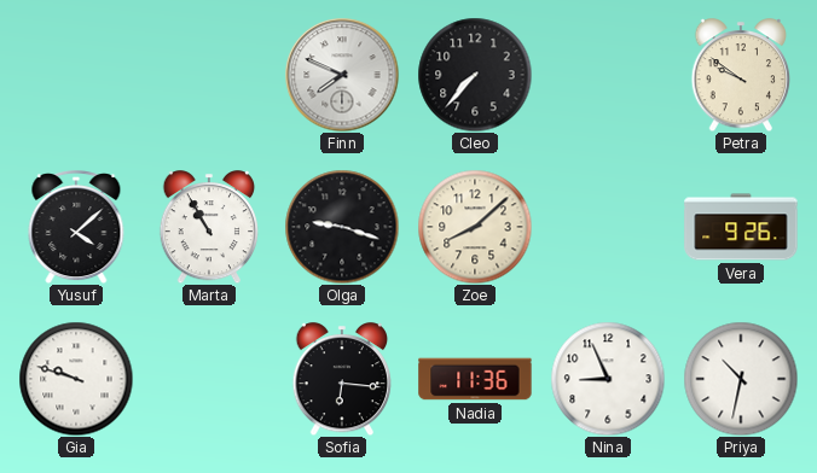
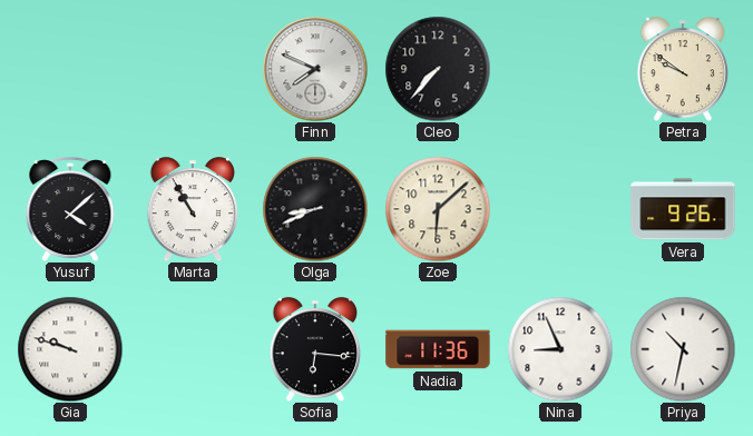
Olga: 9:18 -> 8:41
Zoe: 8:08 -> 6:08
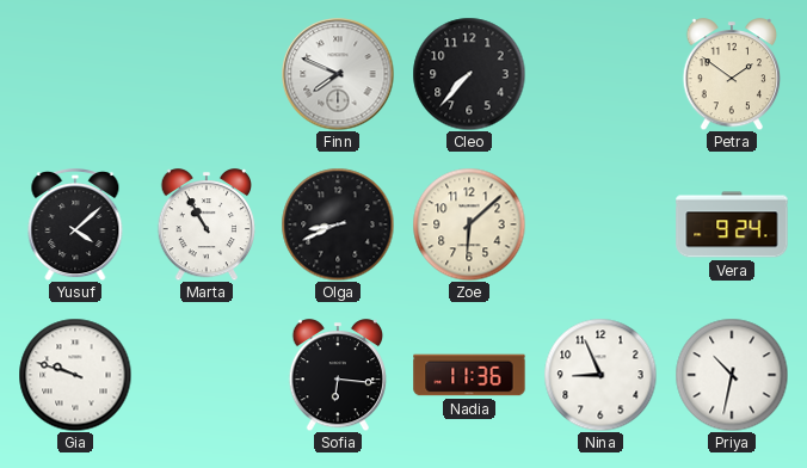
Petra: 9:51 -> 1:51
Vera: 9:26 -> 9:24
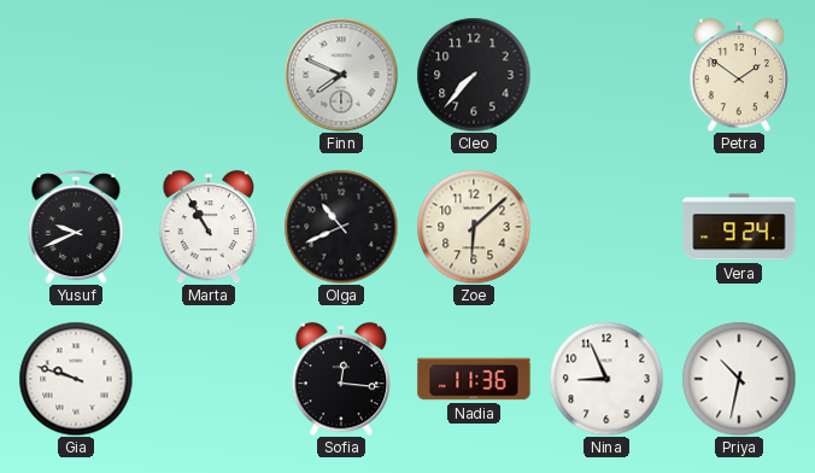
Yusuf: 4:08 -> 9:41
Olga: 8:41 -> 10:41
Sofia: 6:16 -> 12:16
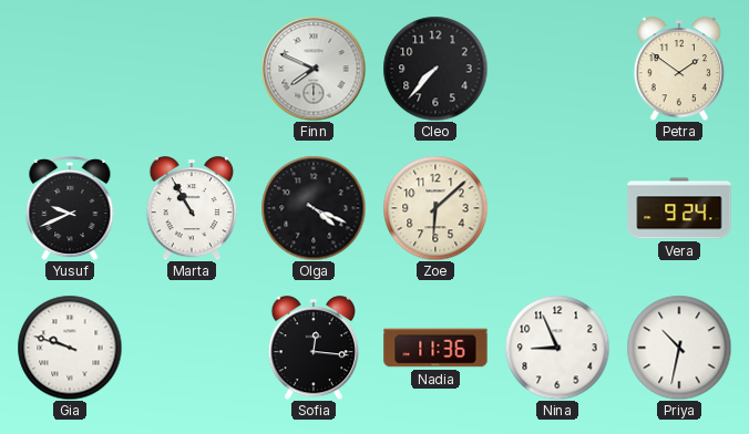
Olga: 10:41 -> 4:19
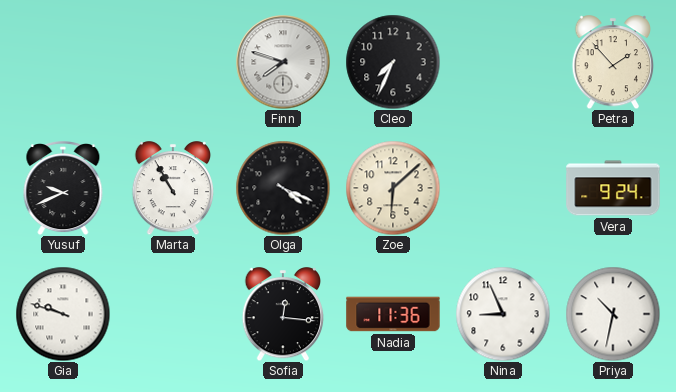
Finn: 7:49 -> 7:48
Cleo: 7:37 -> 7:34
Petra: 1:51 -> 1:53
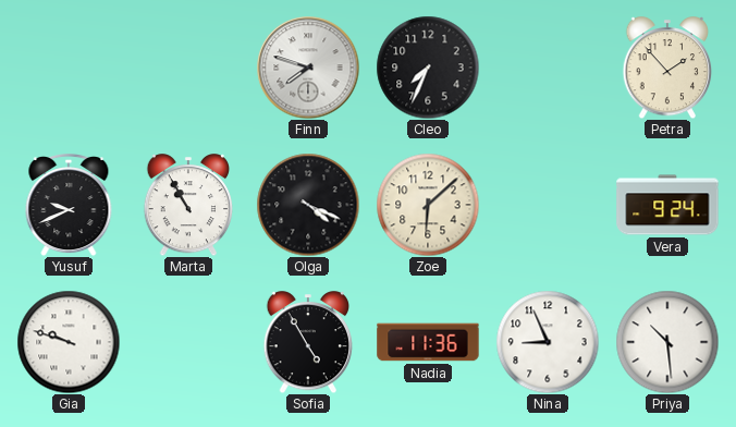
Sofia: 12:16 -> 4:55
Priya: 10:32 -> 10:29
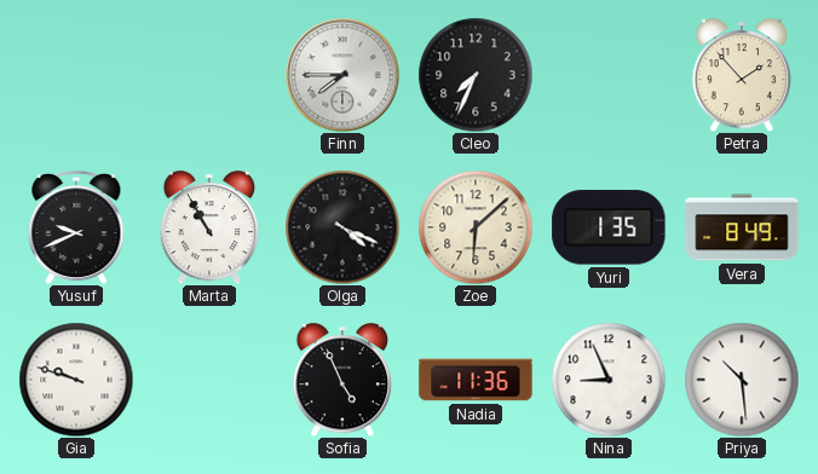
Finn: 7:48 -> 7:45
Yuri: none -> 1:35
Vera: 9:24 -> 8:49
Sofia: 4:55 -> 4:56
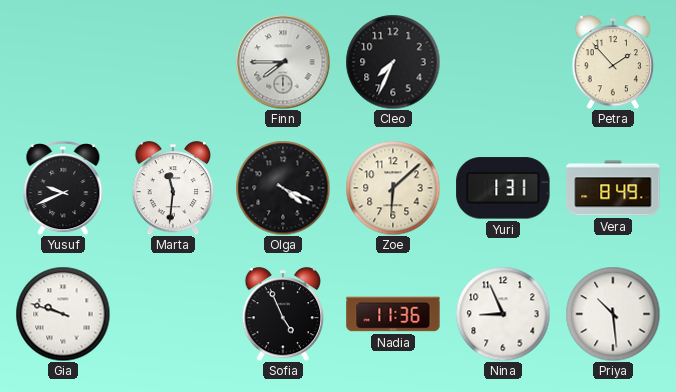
Marta: 10:55 -> 11:31
Yuri: 1:35 -> 1:31
